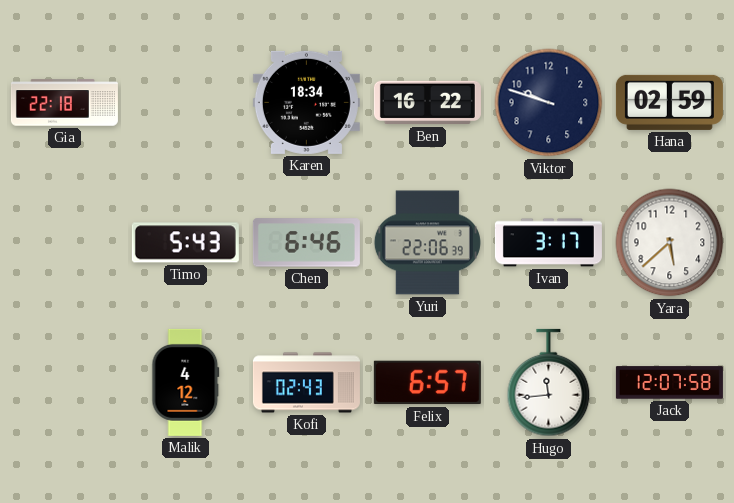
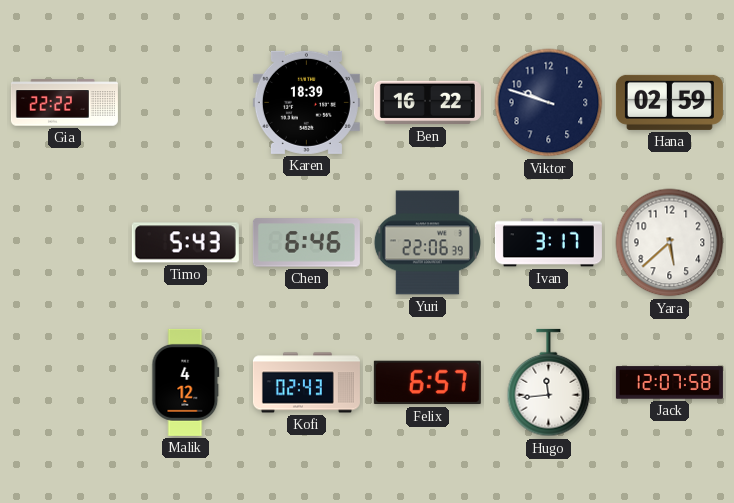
Gia: 22:18 -> 22:22
Karen: 18:34 -> 18:39
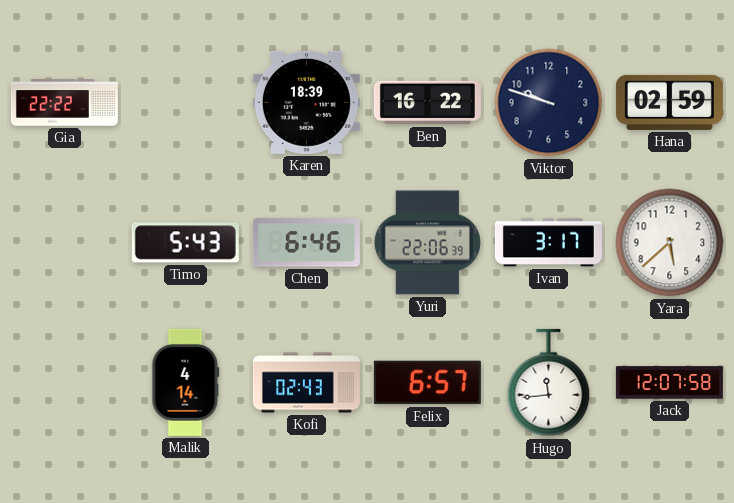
Malik: 4:12 -> 4:14
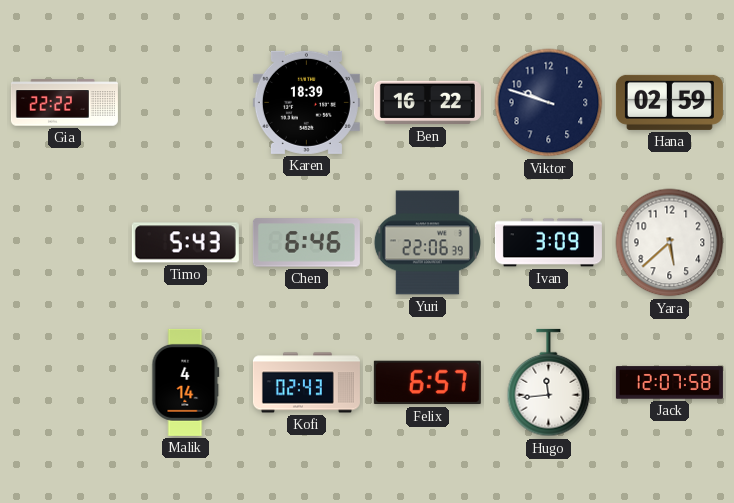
Ivan: 3:17 -> 3:09
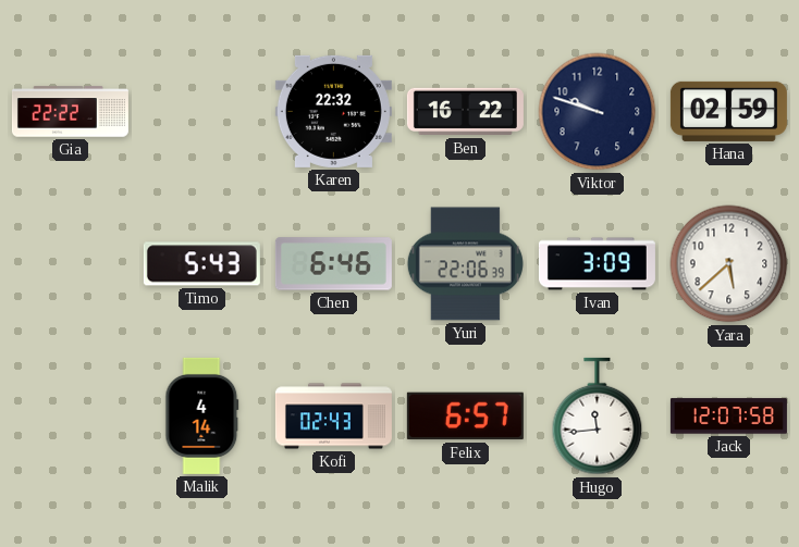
Karen: 18:39 -> 22:32
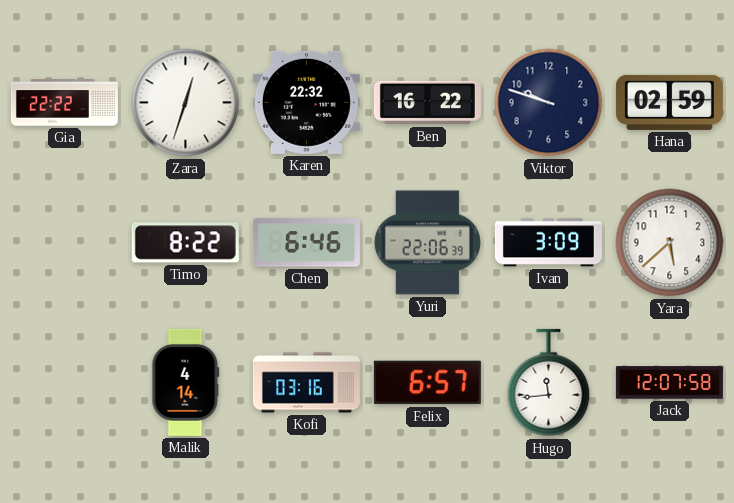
Zara: none -> 12:33
Timo: 5:43 -> 8:22
Kofi: 02:43 -> 03:16
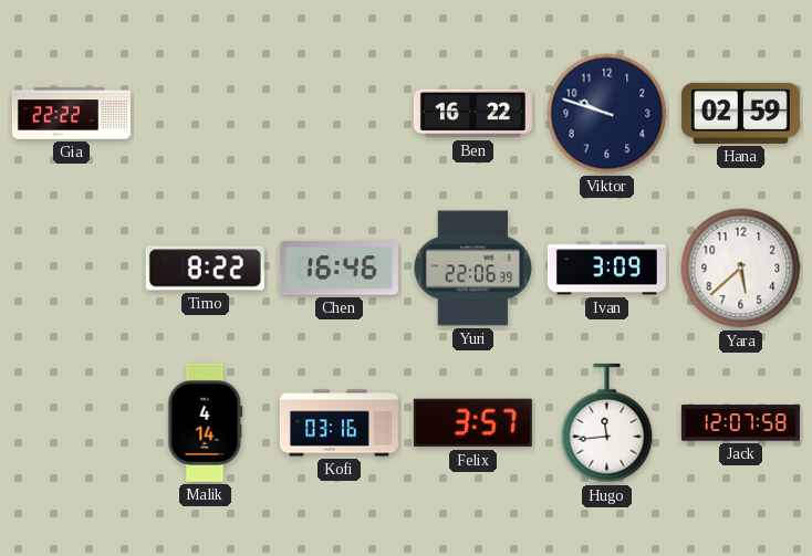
Zara: 12:33 -> none
Karen: 22:32 -> none
Chen: 6:46 -> 16:46
Felix: 6:57 -> 3:57
